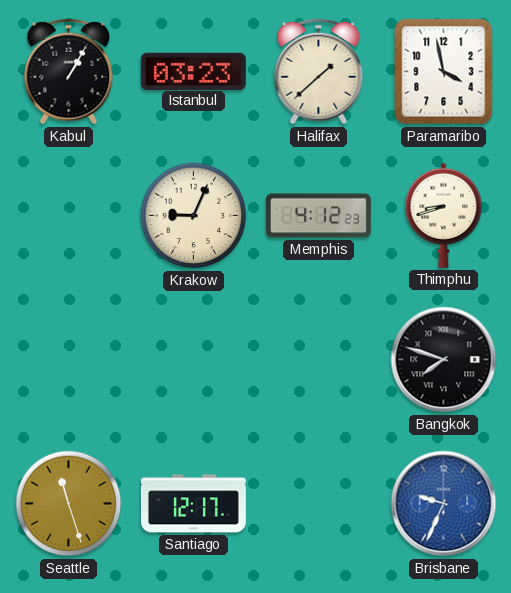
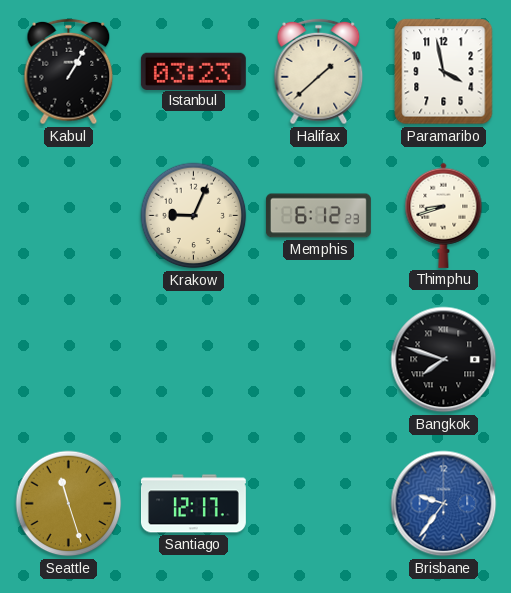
Memphis: 4:12 -> 6:12
Brisbane: 9:34 -> 9:36
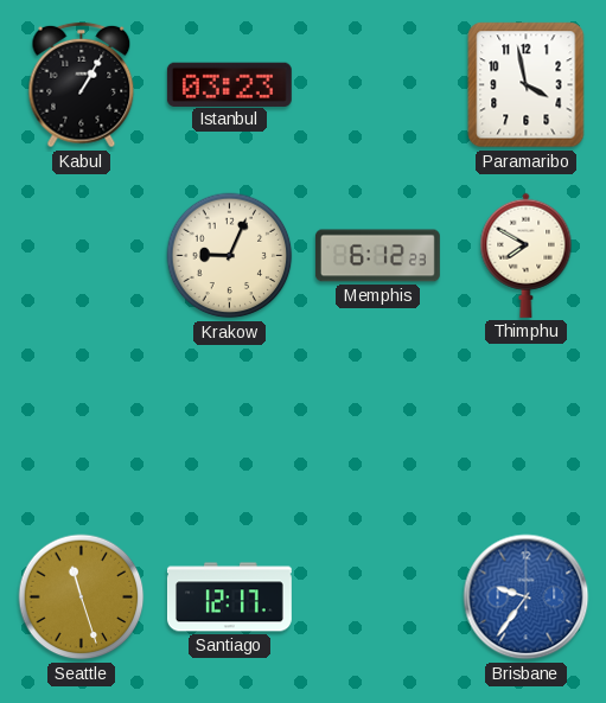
Halifax: 1:38 -> none
Thimphu: 8:42 -> 7:50
Bangkok: 7:48 -> none
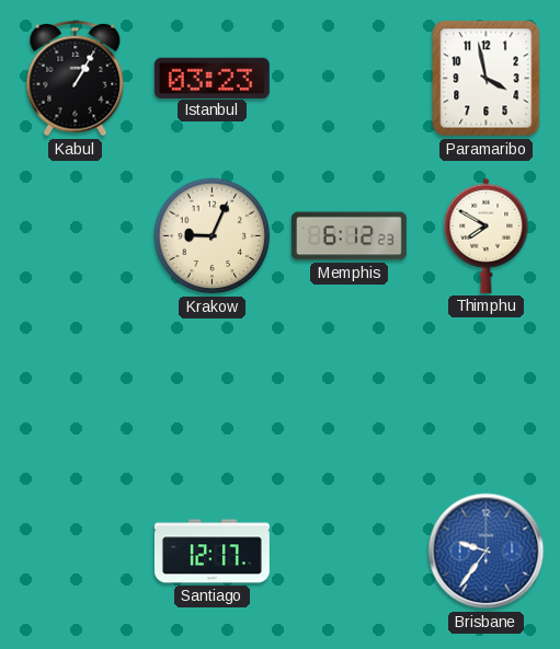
Seattle: 11:27 -> none
